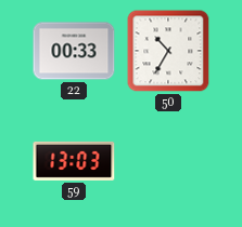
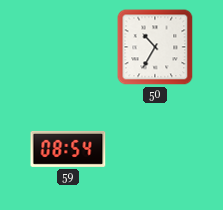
22: 00:33 -> none
59: 13:03 -> 08:54
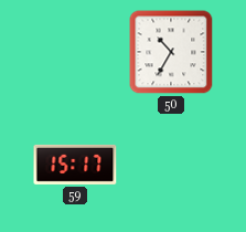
59: 08:54 -> 15:17
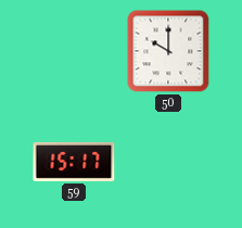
50: 10:35 -> 10:00
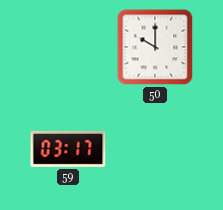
59: 15:17 -> 03:17
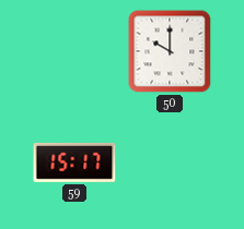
59: 03:17 -> 15:17
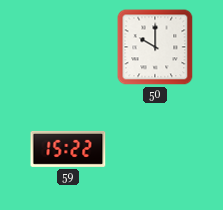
59: 15:17 -> 15:22
